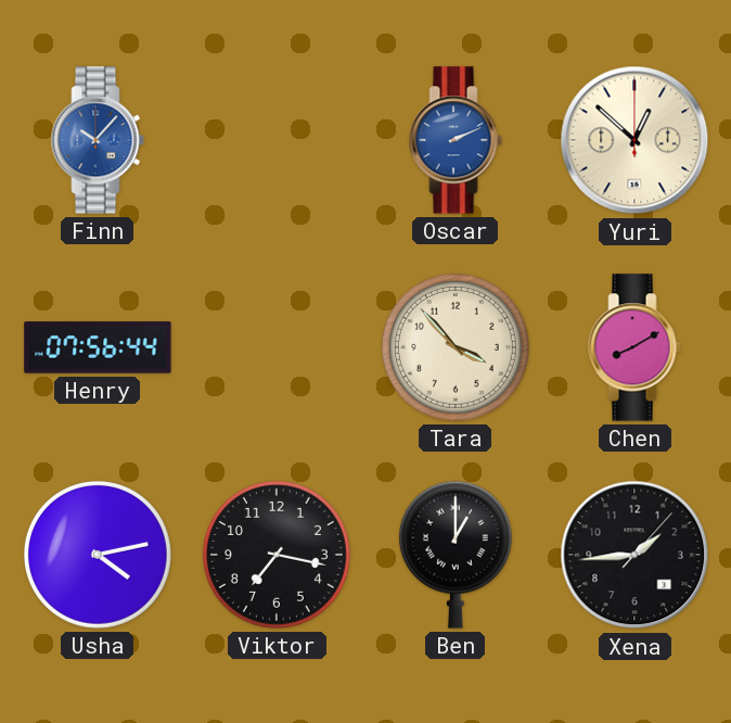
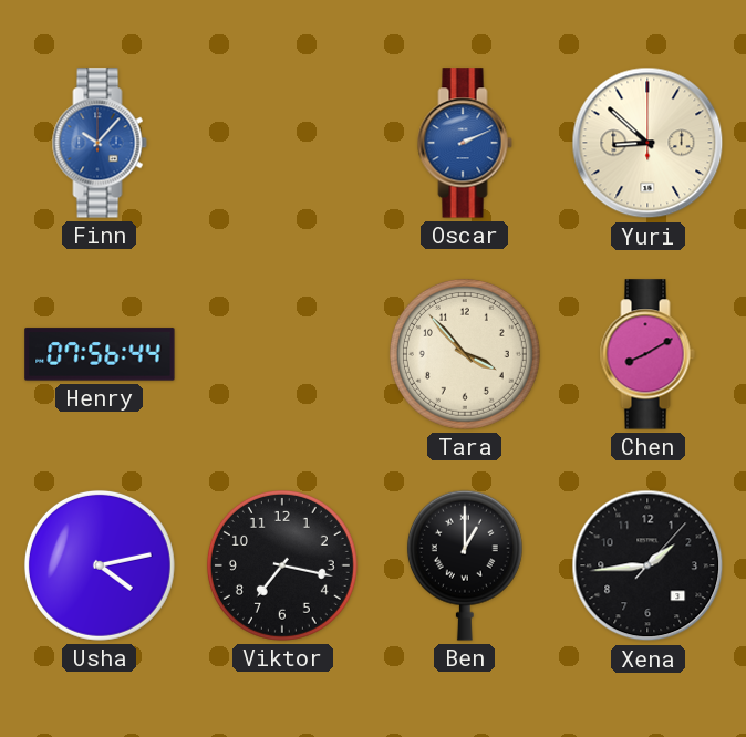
Yuri: 12:52 -> 8:52
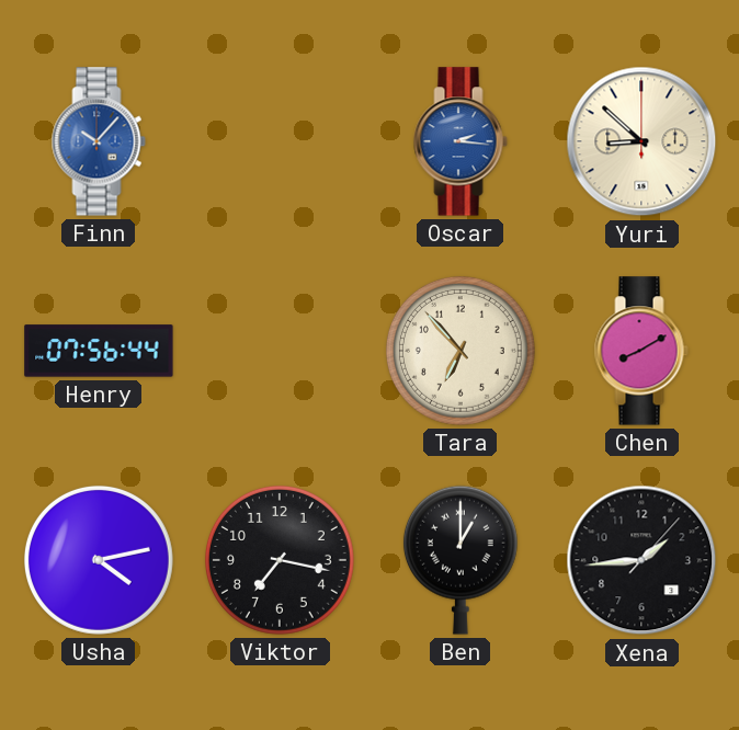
Oscar: 2:11 -> 2:16
Tara: 3:53 -> 6:53
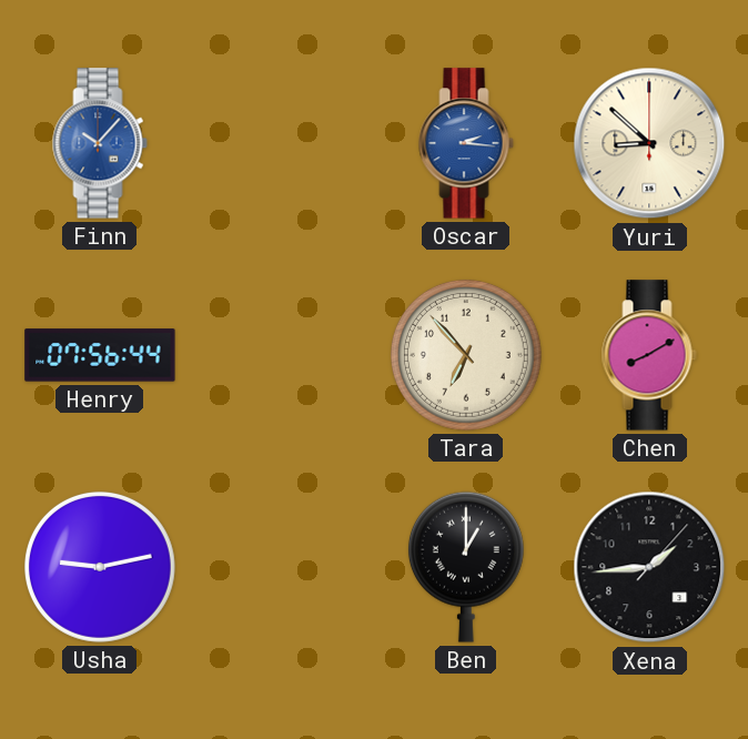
Usha: 4:13 -> 9:13
Viktor: 7:17 -> none
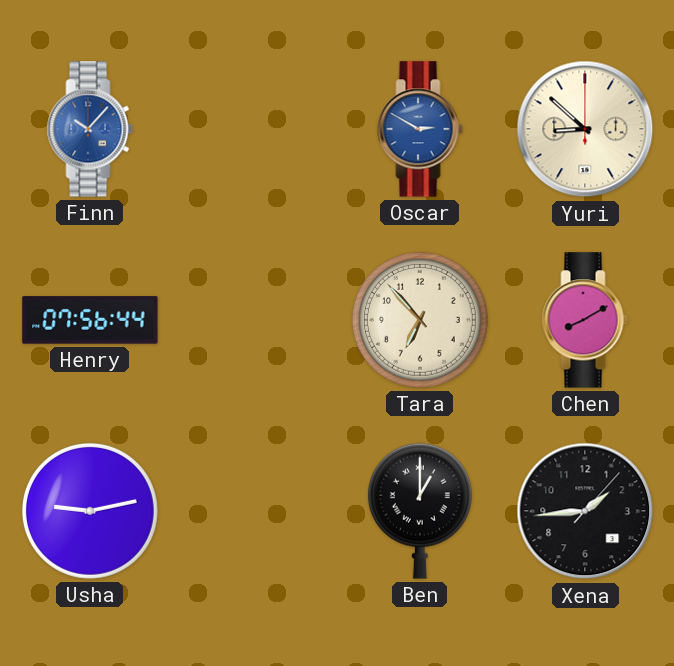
Oscar: 2:16 -> 2:50
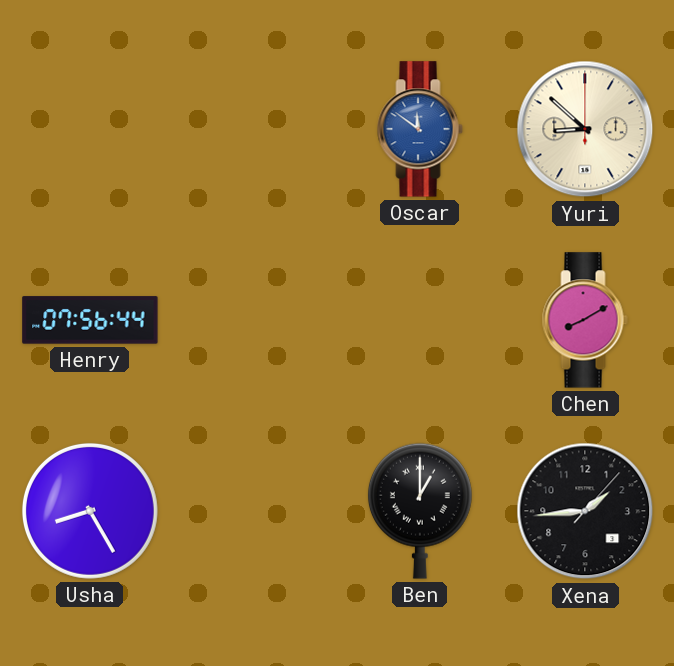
Finn: 10:07 -> none
Oscar: 2:50 -> 11:51
Tara: 6:53 -> none
Usha: 9:13 -> 8:25
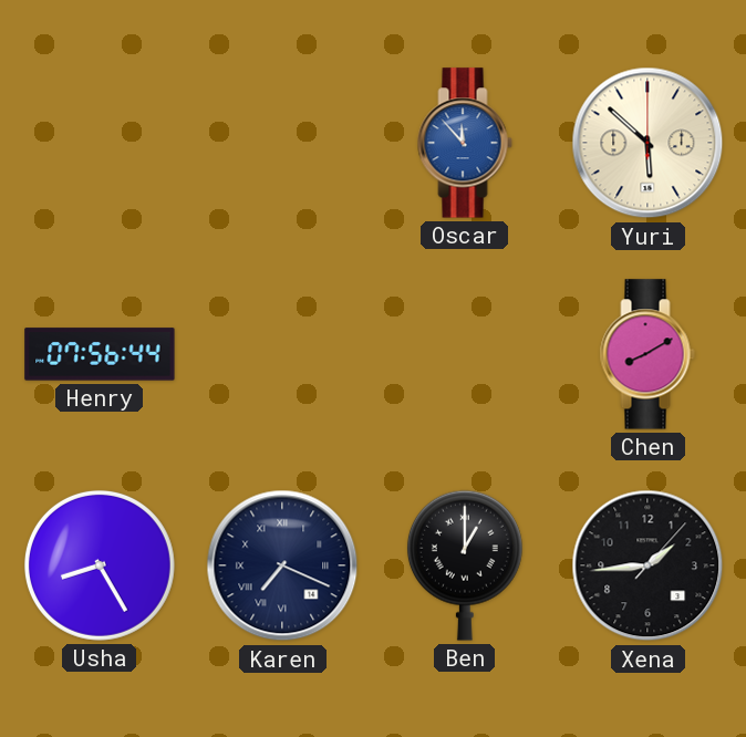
Oscar: 11:51 -> 11:53
Yuri: 8:52 -> 5:52
Karen: none -> 7:19
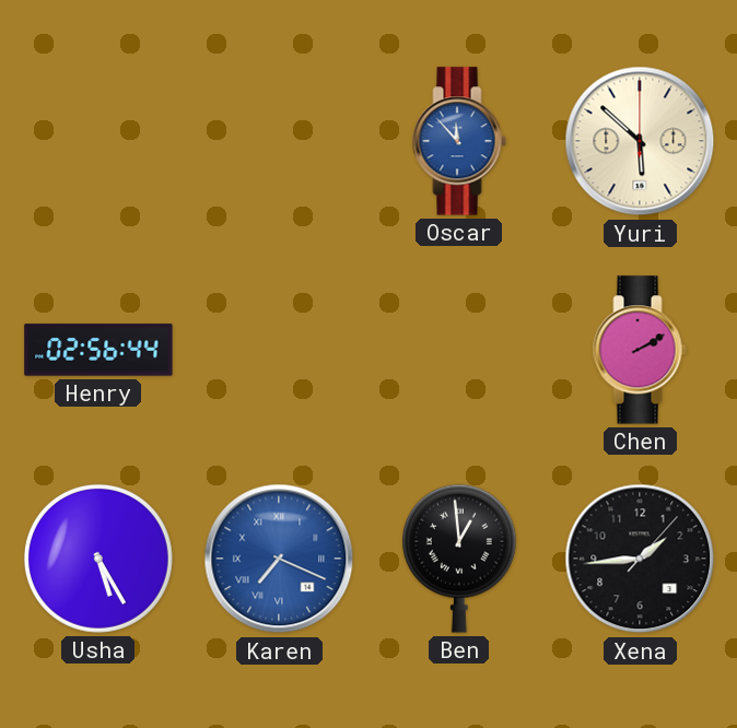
Henry: 07:56 -> 02:56
Chen: 8:10 -> 2:10
Usha: 8:25 -> 5:25
Karen dial: navy -> blue
Ben: 1:00 -> 12:59
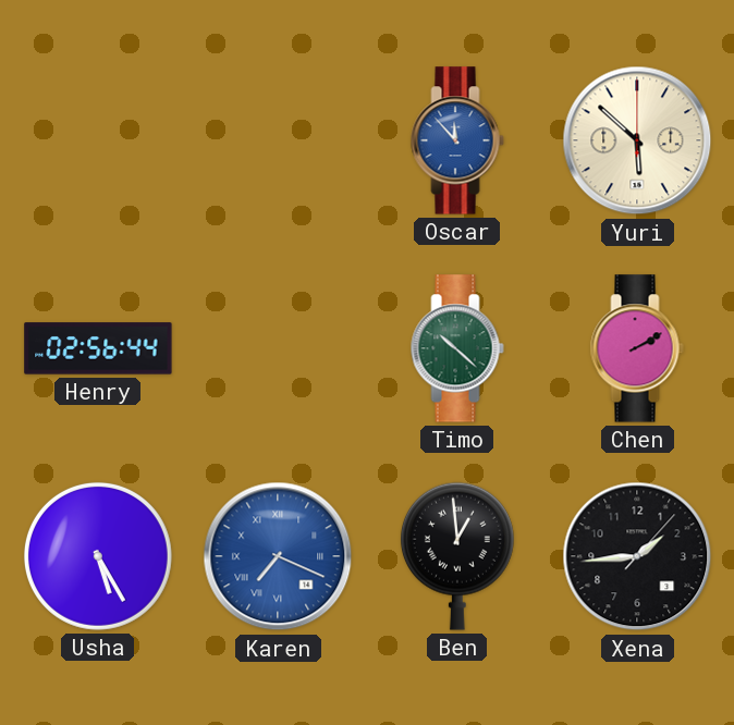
Timo: none -> 10:22
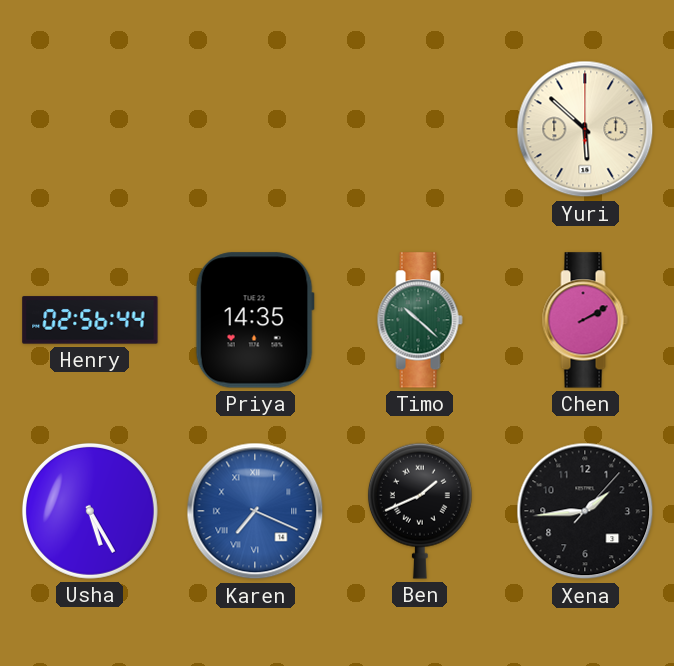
Oscar: 11:53 -> none
Priya: none -> 14:35
Ben: 12:59 -> 1:41
